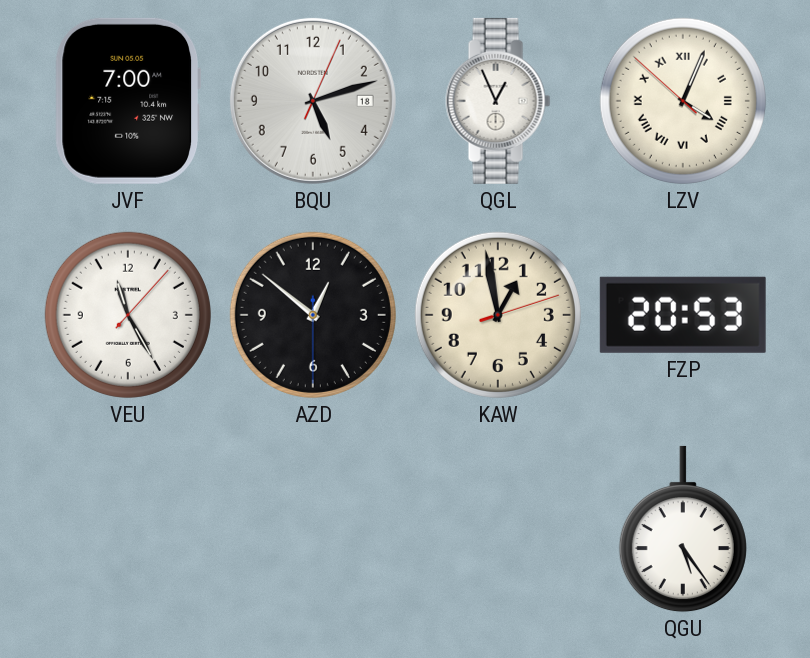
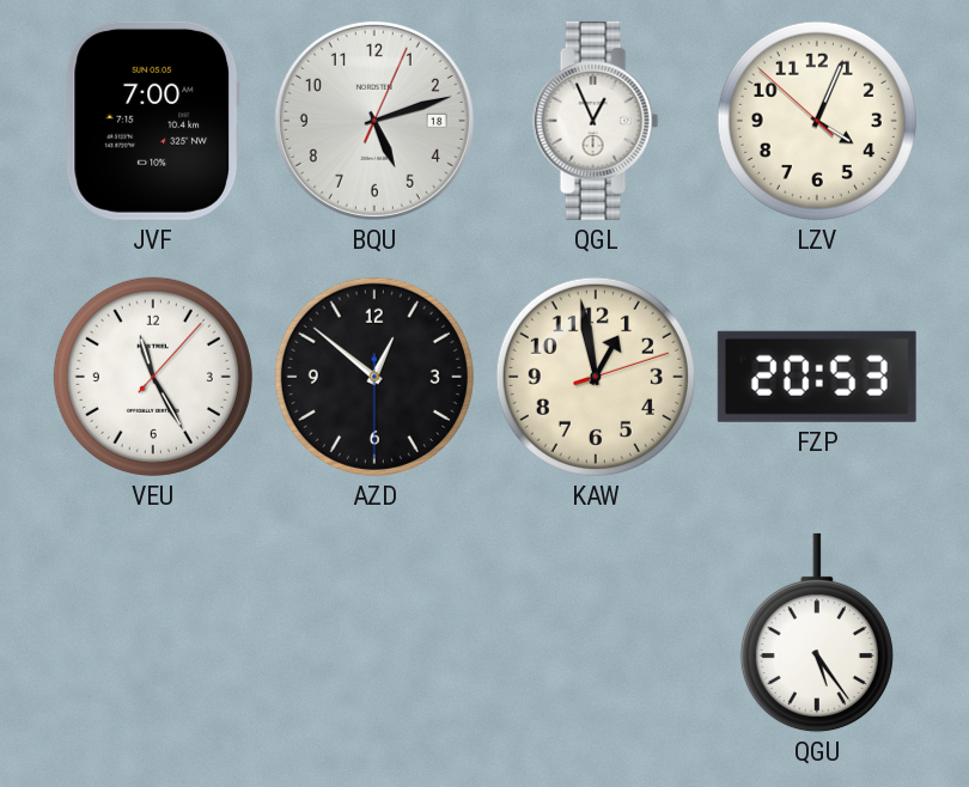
LZV numerals: Roman -> Arabic
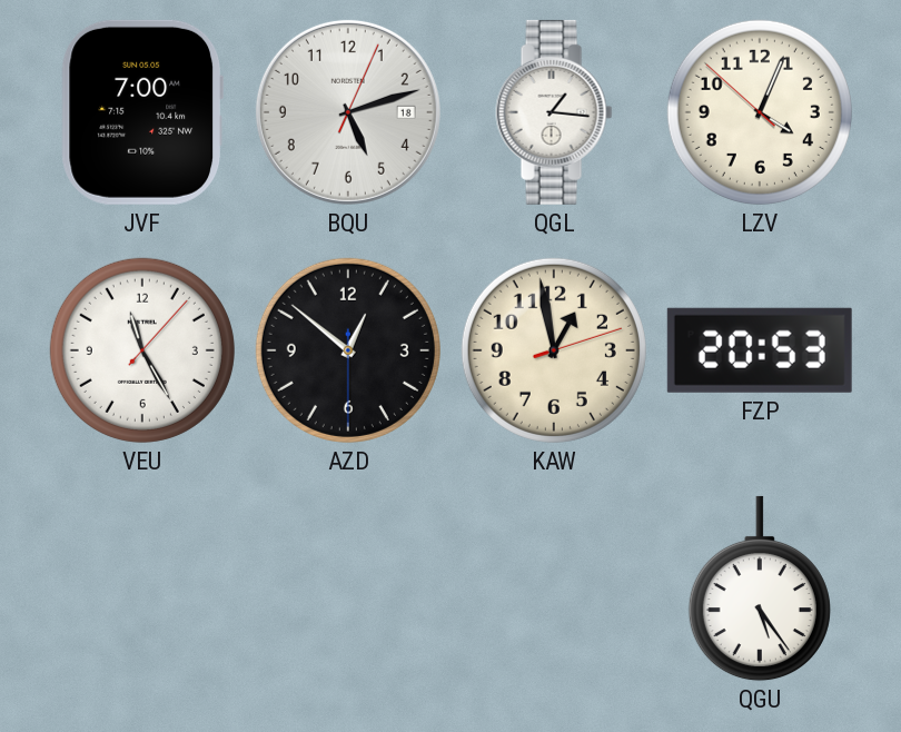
QGL: 12:56 -> 1:16
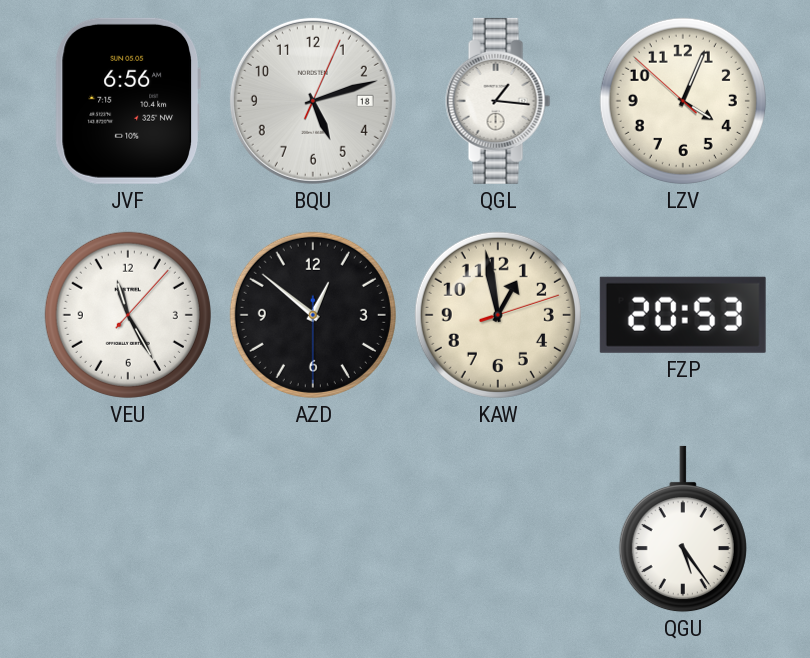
JVF: 7:00 -> 6:56
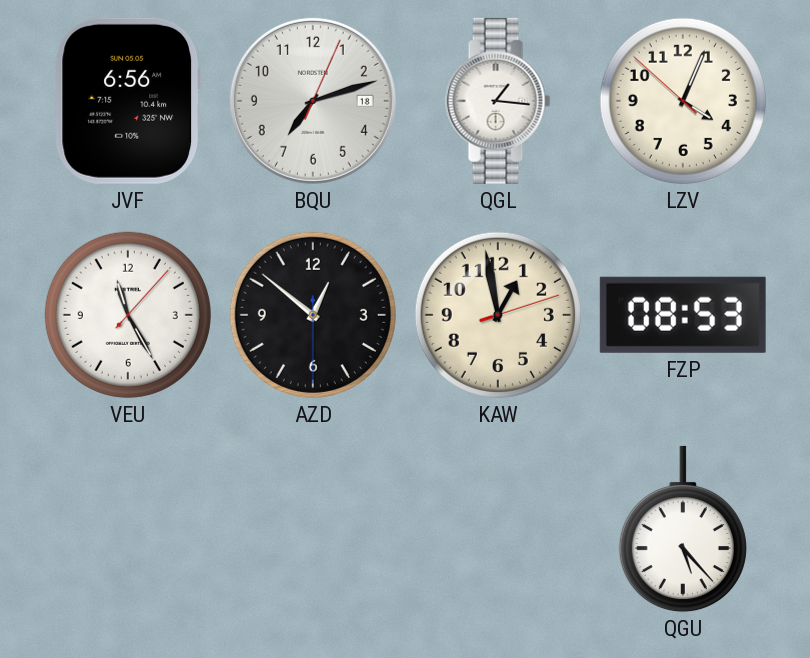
BQU: 5:12 -> 7:12
FZP: 20:53 -> 08:53
QGU: 5:24 -> 5:23
